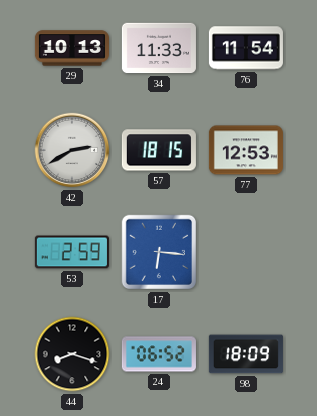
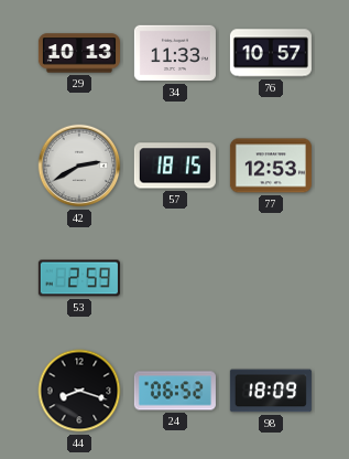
76: 11:54 -> 10:57
17: 6:16 -> none
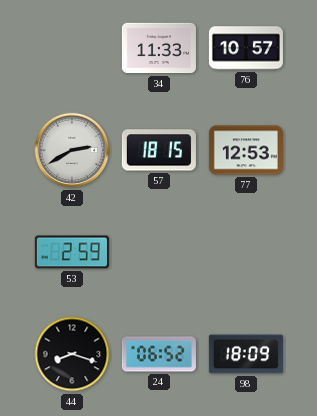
29: 10:13 -> none
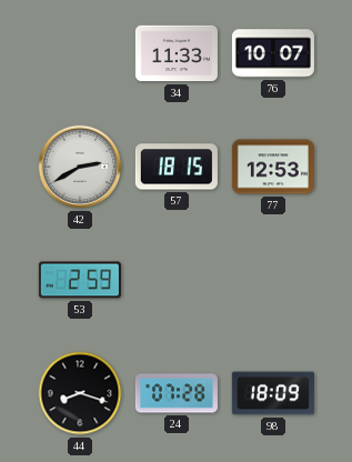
76: 10:57 -> 10:07
24: 06:52 -> 07:28
